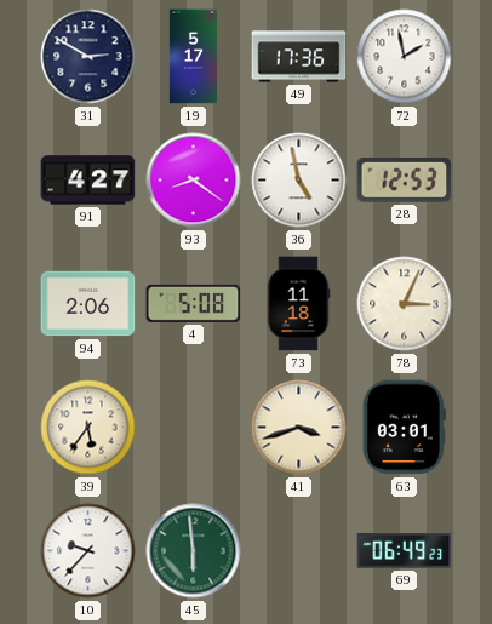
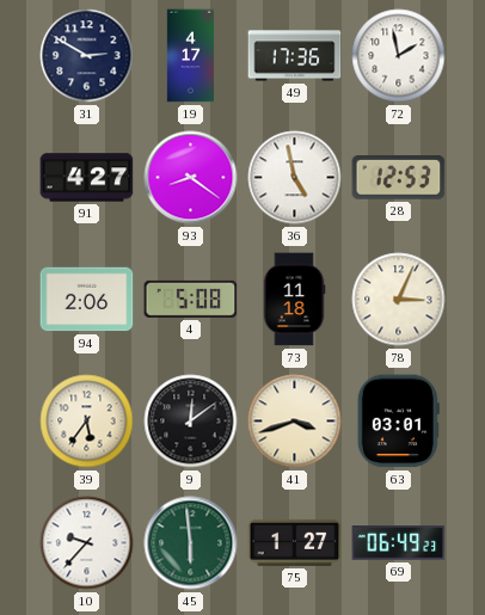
19: 5:17 -> 4:17
9: none -> 12:09
75: none -> 1:27
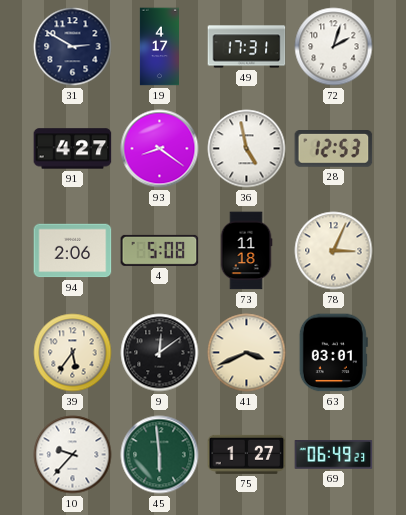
49: 17:36 -> 17:31
72: 1:58 -> 2:03
41: 3:42 -> 3:41
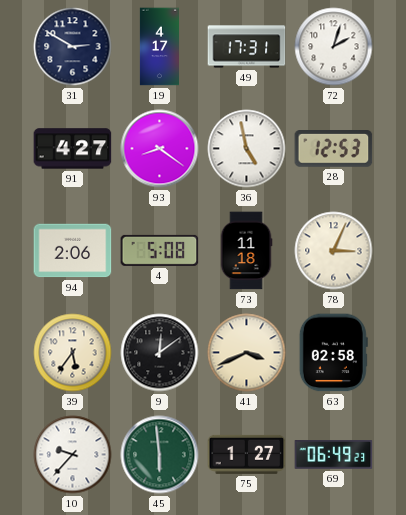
63: 03:01 -> 02:58
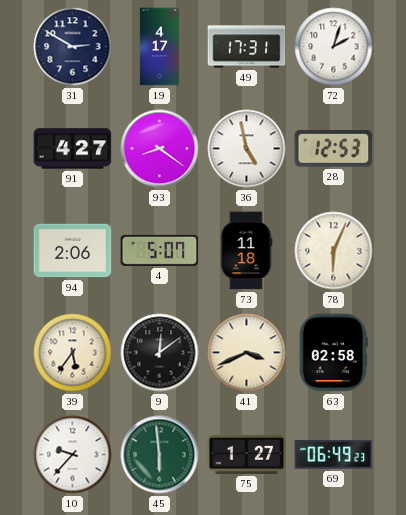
4: 5:08 -> 5:07
78: 3:04 -> 6:04
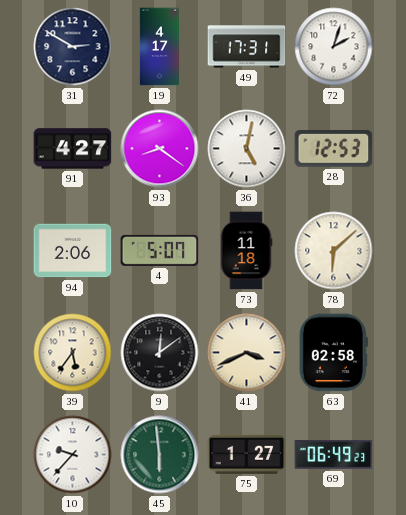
36: 4:58 -> 5:02
78: 6:04 -> 6:08
